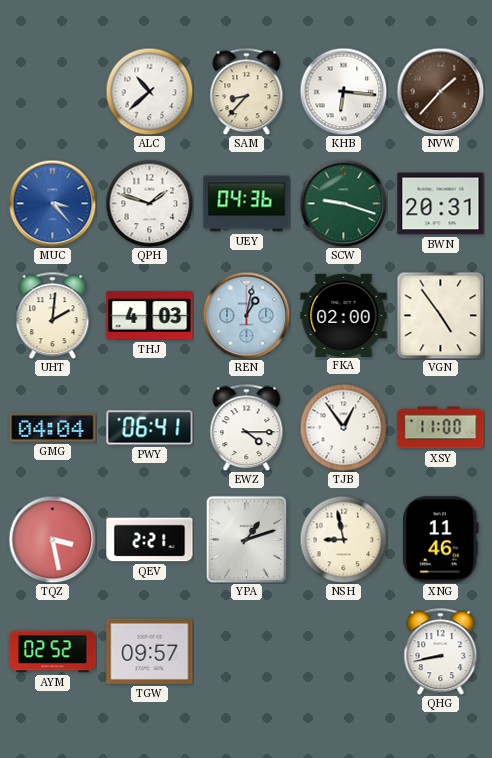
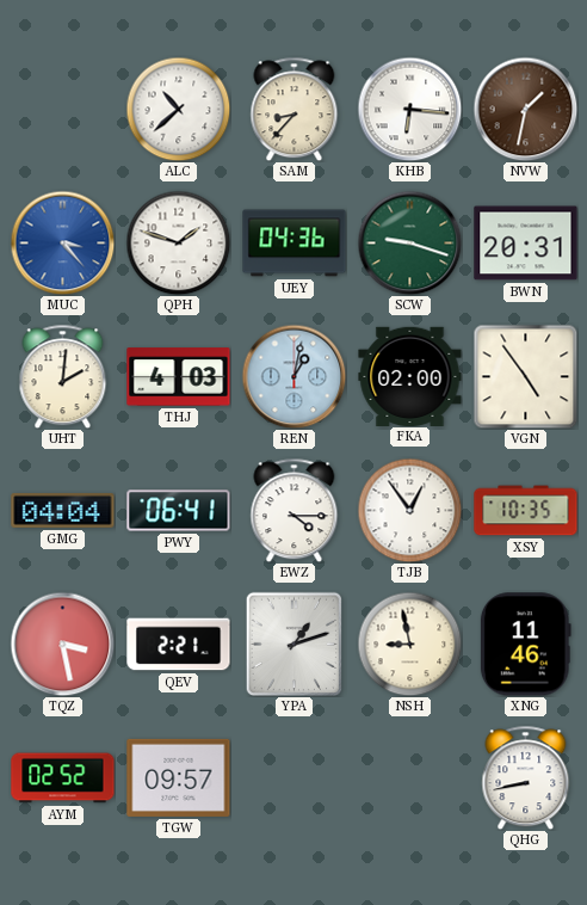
NVW: 1:37 -> 1:32
XSY: 11:00 -> 10:35
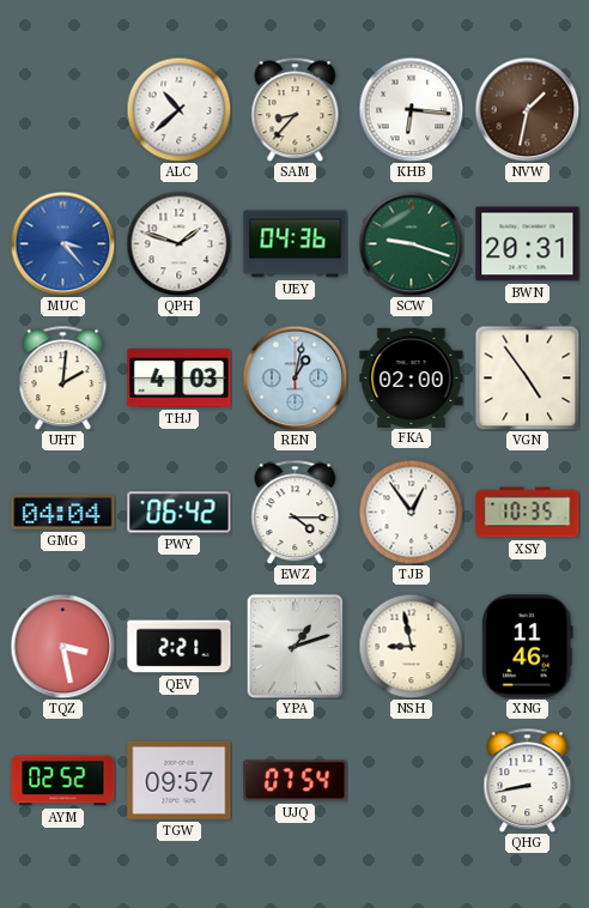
PWY: 06:41 -> 06:42
UJQ: none -> 07:54
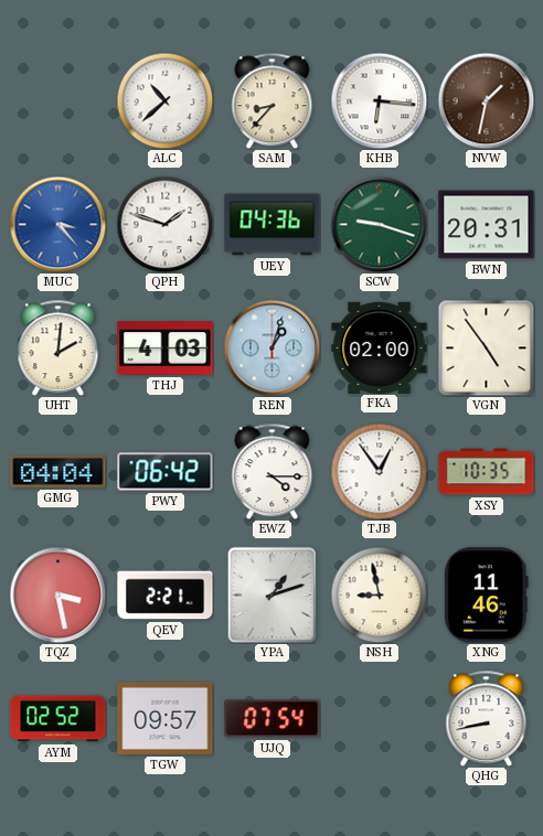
REN: 1:02 -> 1:03
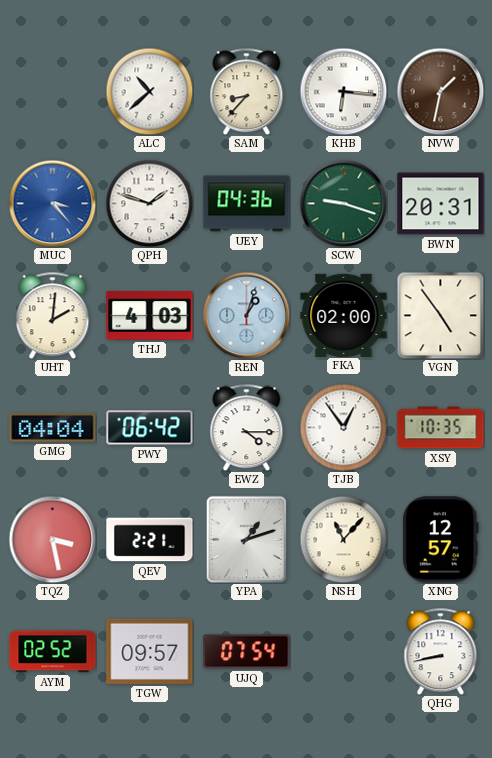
NSH: 8:58 -> 11:07
XNG: 11:46 -> 12:57
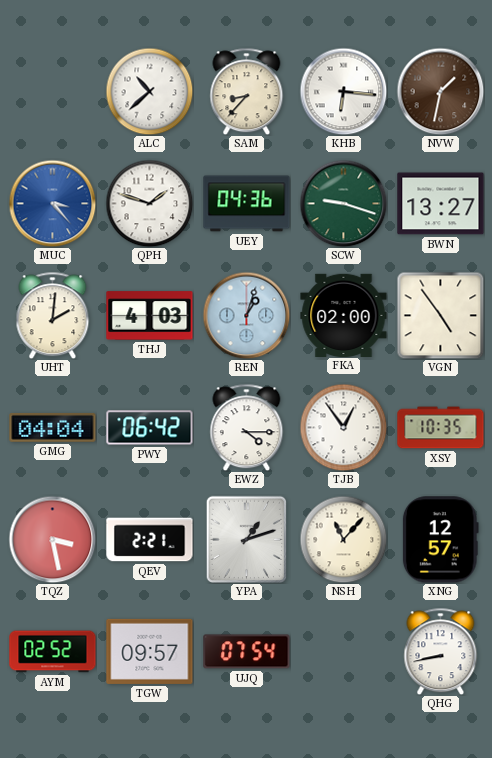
BWN: 20:31 -> 13:27
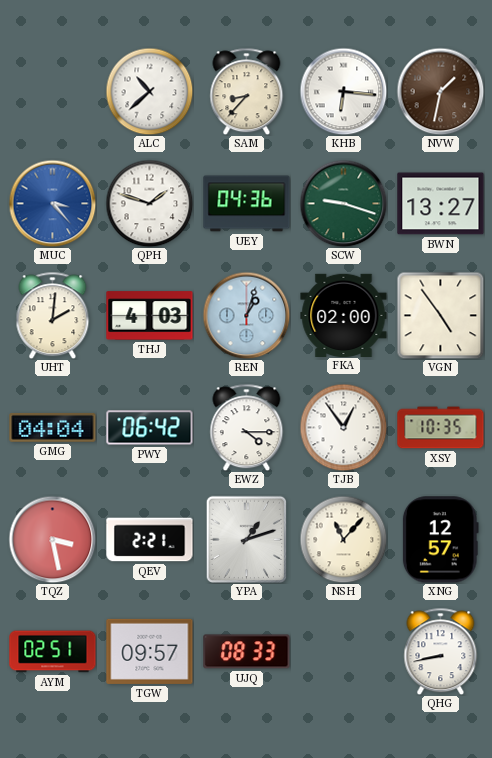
AYM: 02:52 -> 02:51
UJQ: 07:54 -> 08:33
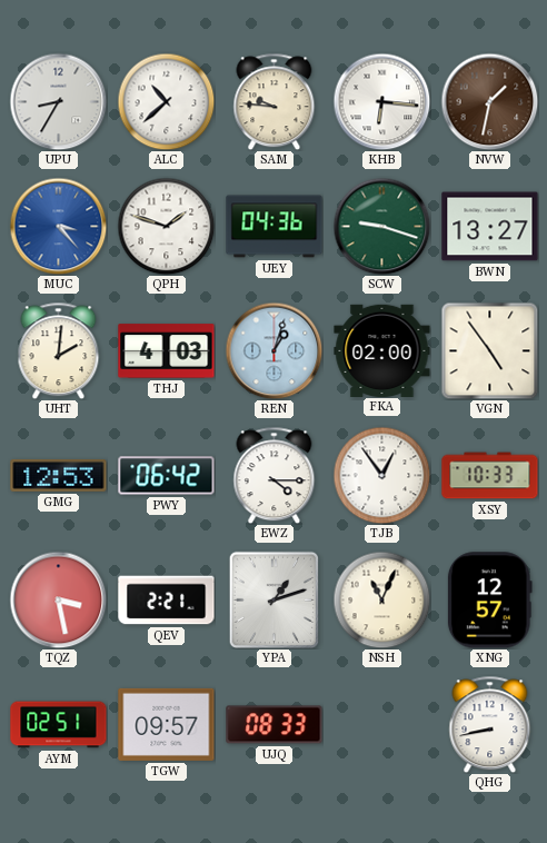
UPU: none -> 8:35
SAM: 8:37 -> 9:46
GMG: 04:04 -> 12:53
XSY: 10:35 -> 10:33
NSH: 11:07 -> 11:04
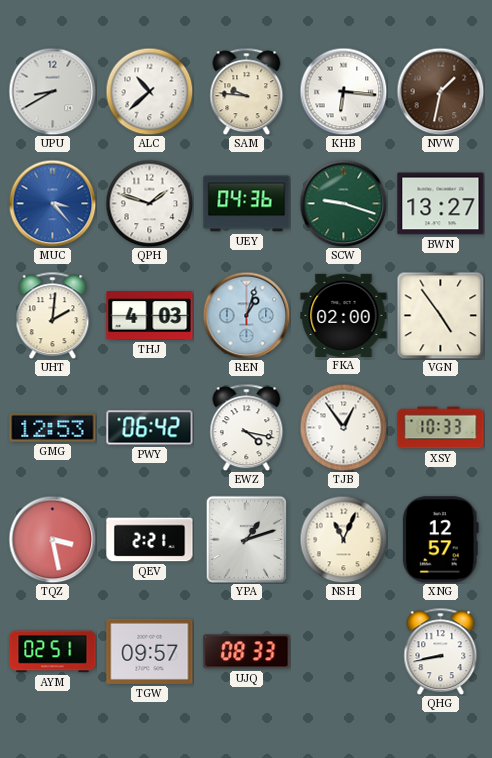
UPU: 8:35 -> 8:40
EWZ: 4:15 -> 4:17
